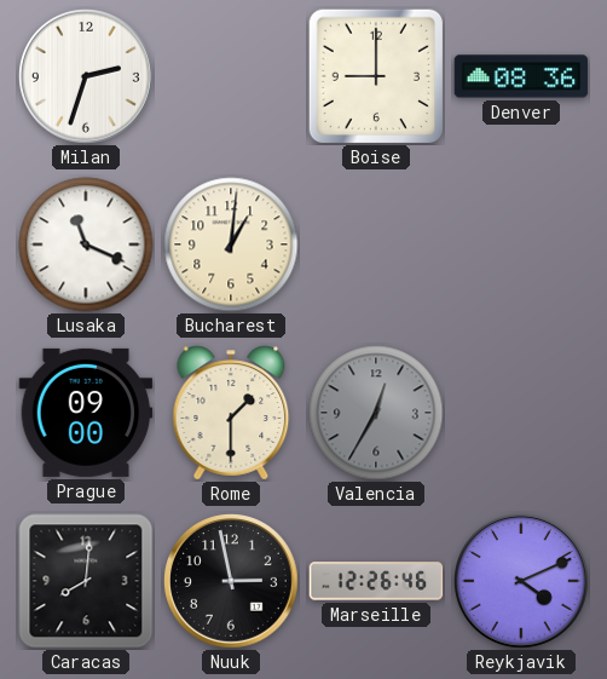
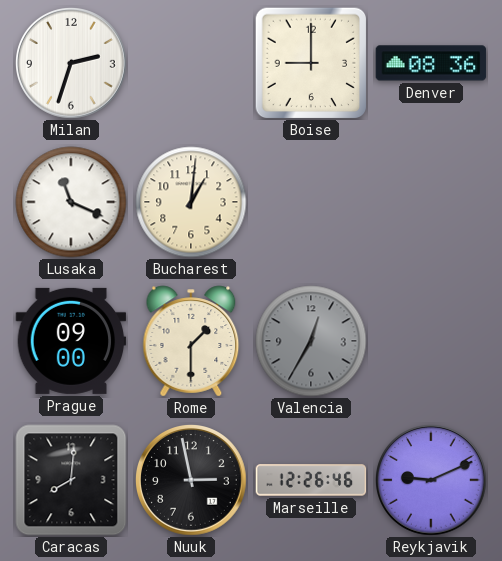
Reykjavik: 4:11 -> 9:11
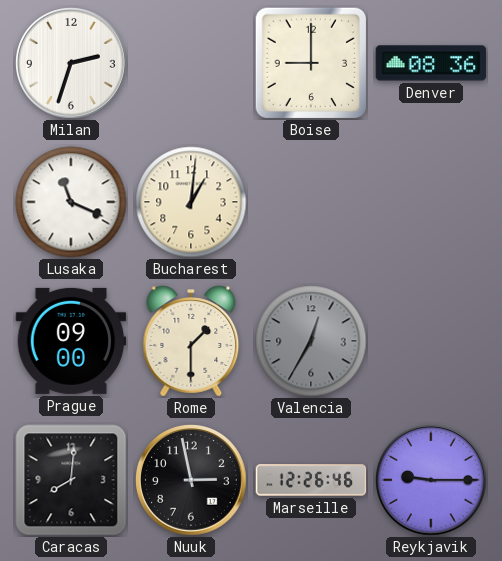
Reykjavik: 9:11 -> 9:15
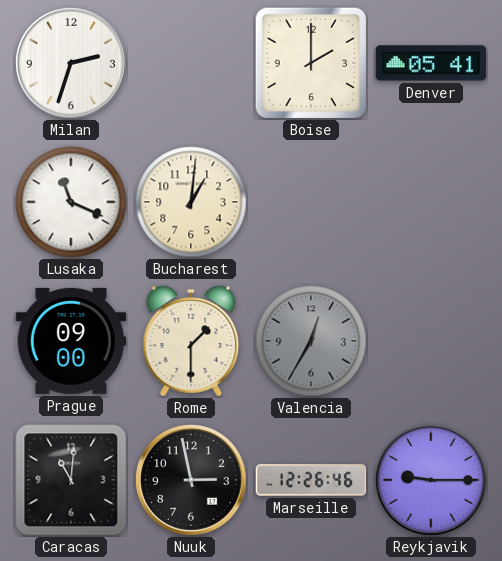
Boise: 9:00 -> 2:00
Denver: 08:36 -> 05:41
Caracas: 8:01 -> 11:01
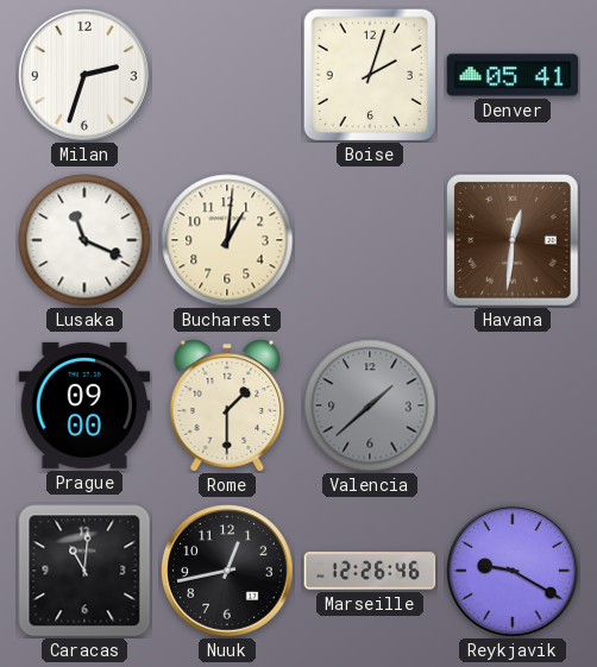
Boise: 2:00 -> 2:03
Havana: none -> 12:31
Valencia: 12:35 -> 1:38
Nuuk: 2:58 -> 12:43
Reykjavik: 9:15 -> 9:20
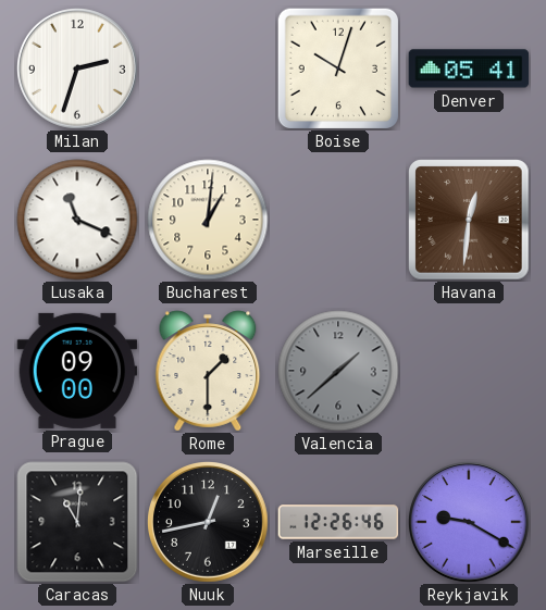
Boise: 2:03 -> 10:03
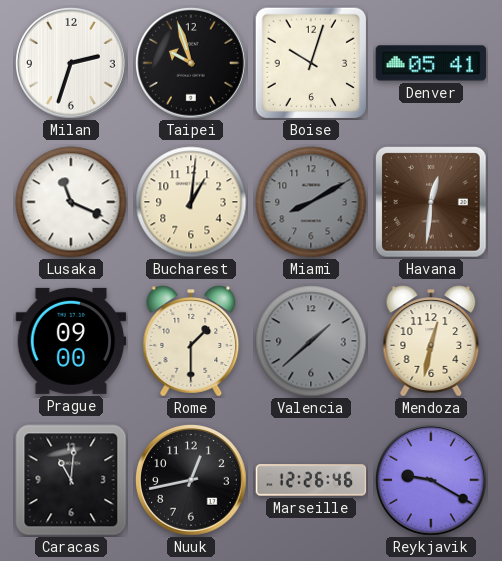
Taipei: none -> 9:57
Miami: none -> 8:10
Mendoza: none -> 12:32
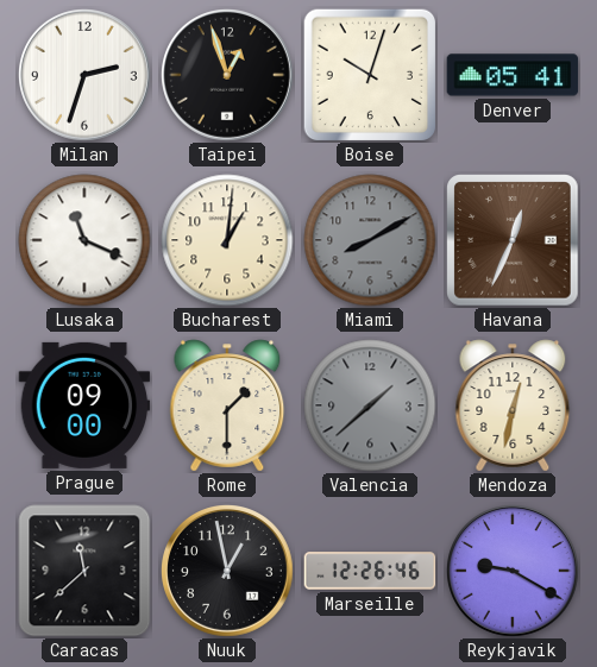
Taipei: 9:57 -> 12:57
Havana: 12:31 -> 12:34
Caracas: 11:01 -> 11:38
Nuuk: 12:43 -> 12:58
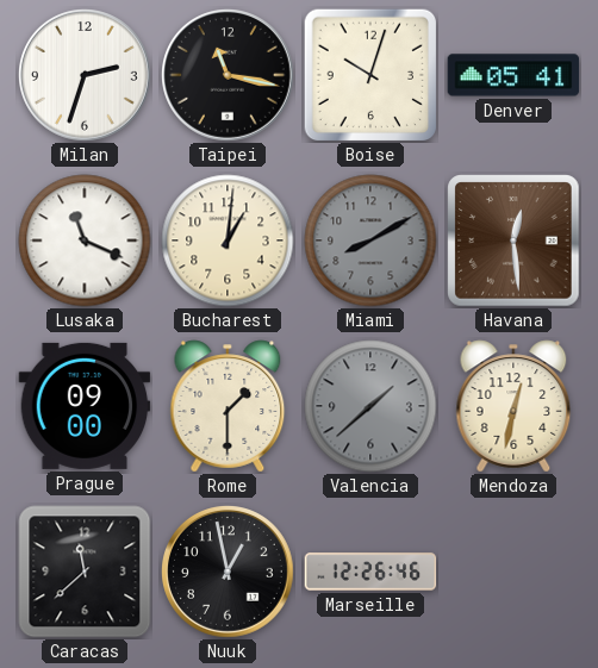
Taipei: 12:57 -> 11:17
Havana: 12:34 -> 12:29
Reykjavik: 9:20 -> none
